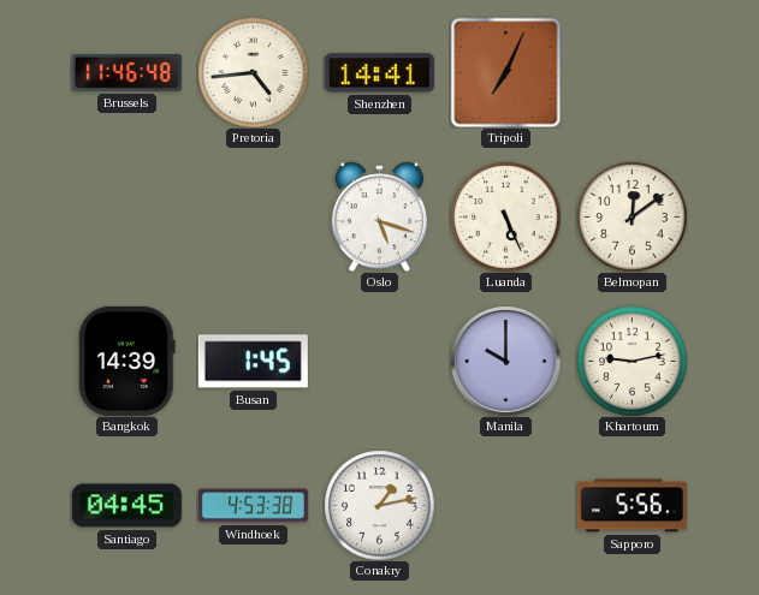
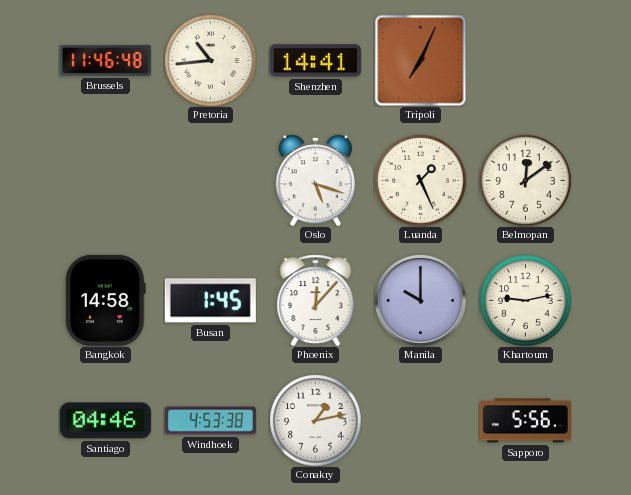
Pretoria: 4:44 -> 10:44
Luanda: 5:26 -> 1:26
Bangkok: 14:39 -> 14:58
Phoenix: none -> 12:07
Santiago: 04:45 -> 04:46
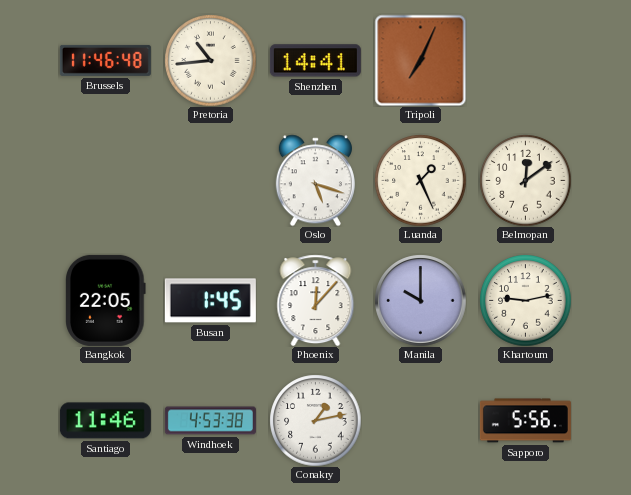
Bangkok: 14:58 -> 22:05
Santiago: 04:46 -> 11:46
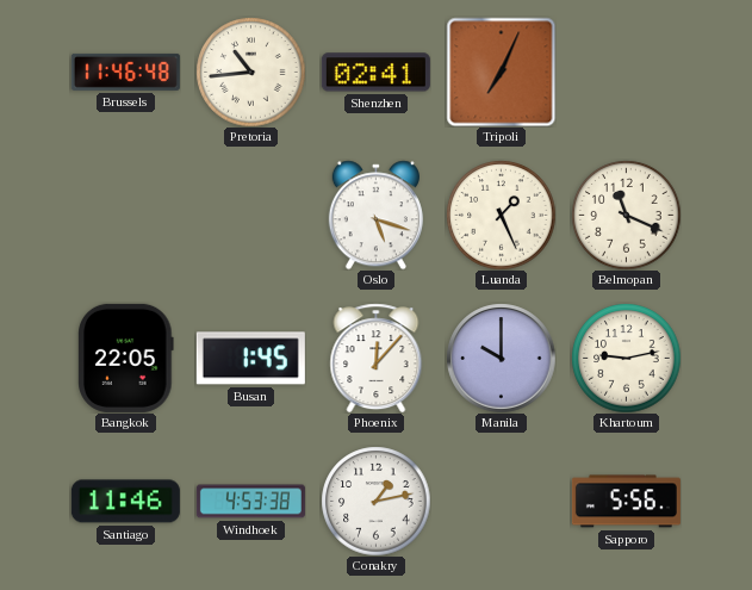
Shenzhen: 14:41 -> 02:41
Belmopan: 12:09 -> 11:19
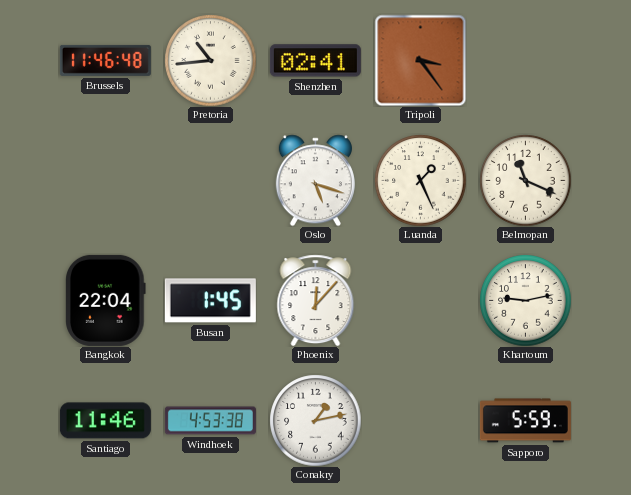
Tripoli: 7:04 -> 3:24
Bangkok: 22:05 -> 22:04
Manila: 10:00 -> none
Sapporo: 5:56 -> 5:59
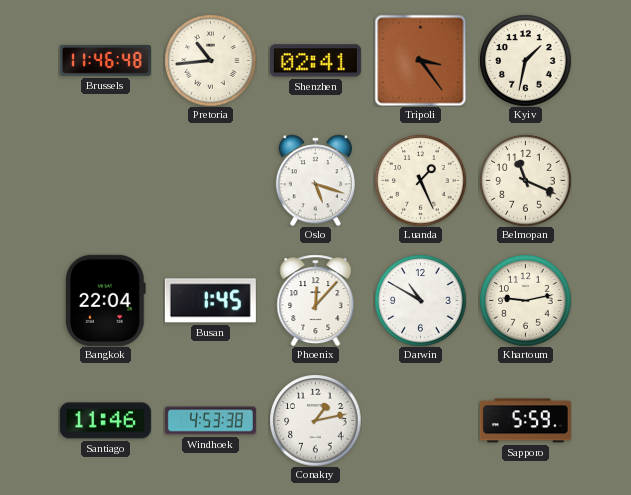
Kyiv: none -> 1:32
Darwin: none -> 10:50
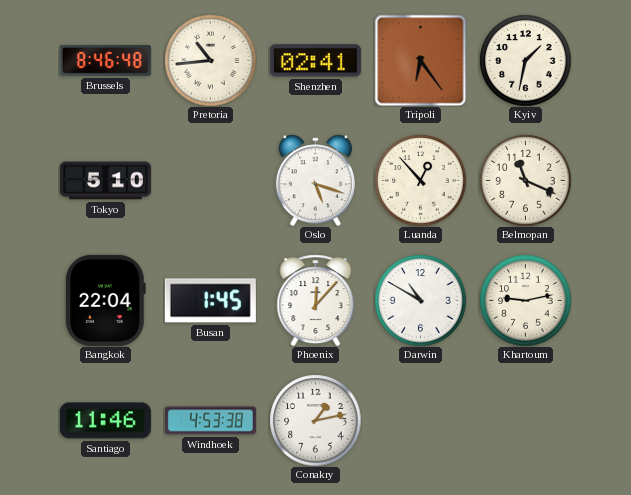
Brussels: 11:46 -> 8:46
Tripoli: 3:24 -> 6:24
Tokyo: none -> 5:10
Luanda: 1:26 -> 12:53
Sapporo: 5:59 -> none
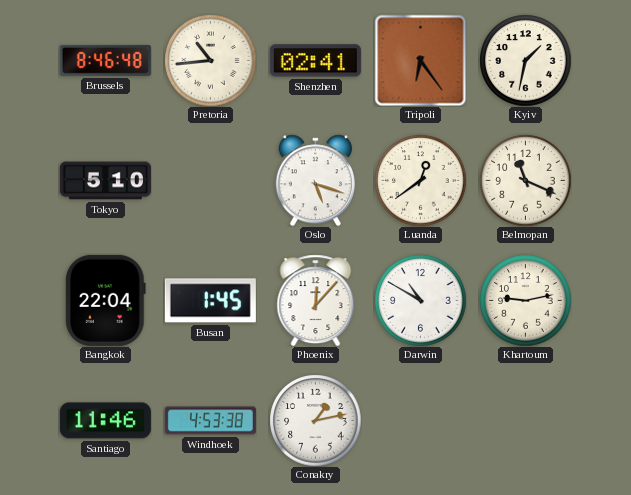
Luanda: 12:53 -> 12:39
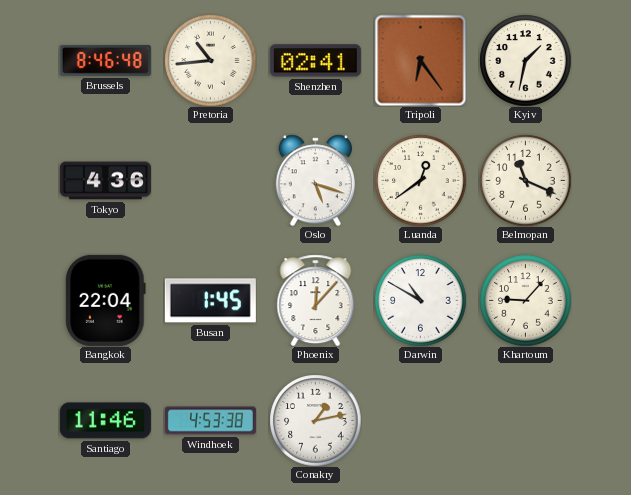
Tokyo: 5:10 -> 4:36
Khartoum: 9:13 -> 9:07
